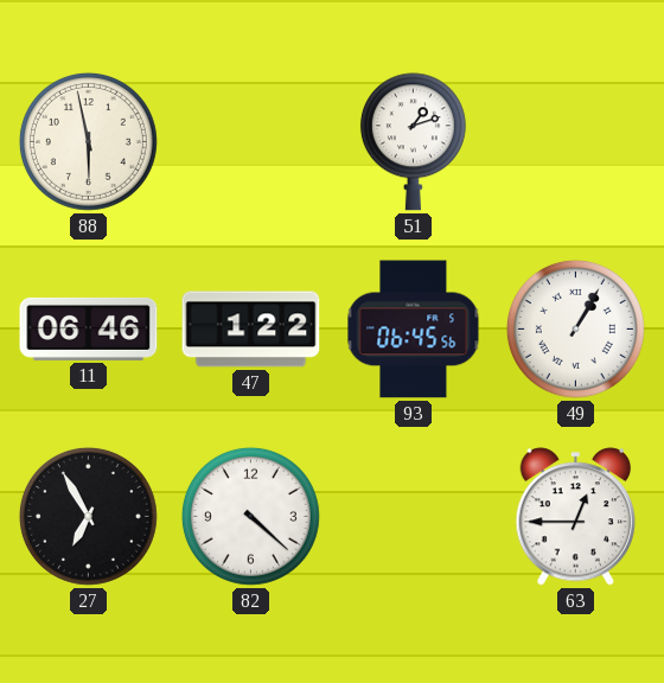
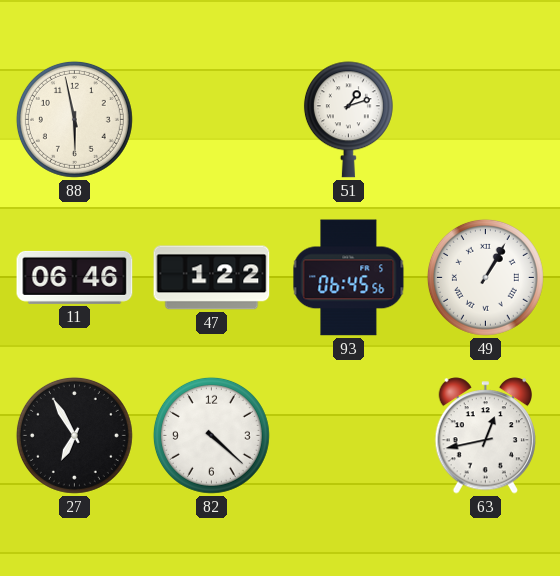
63: 12:45 -> 12:43
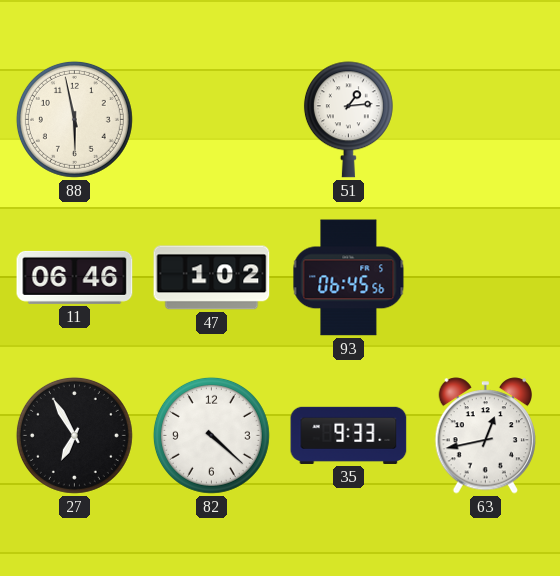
51: 1:12 -> 1:14
47: 1:22 -> 1:02
49: 1:05 -> none
35: none -> 9:33
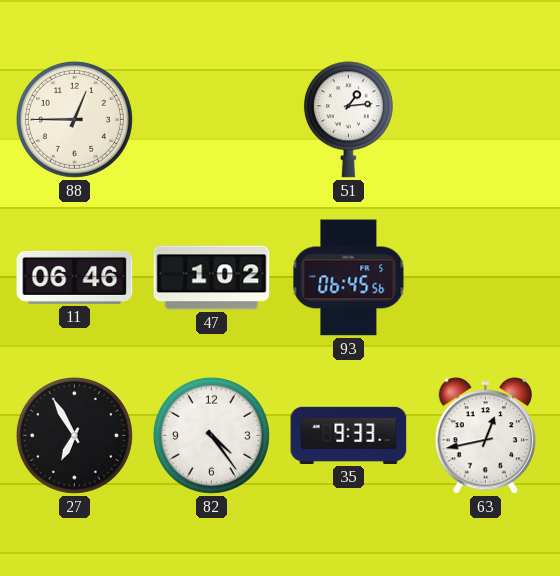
88: 5:58 -> 12:45
82: 4:22 -> 4:24
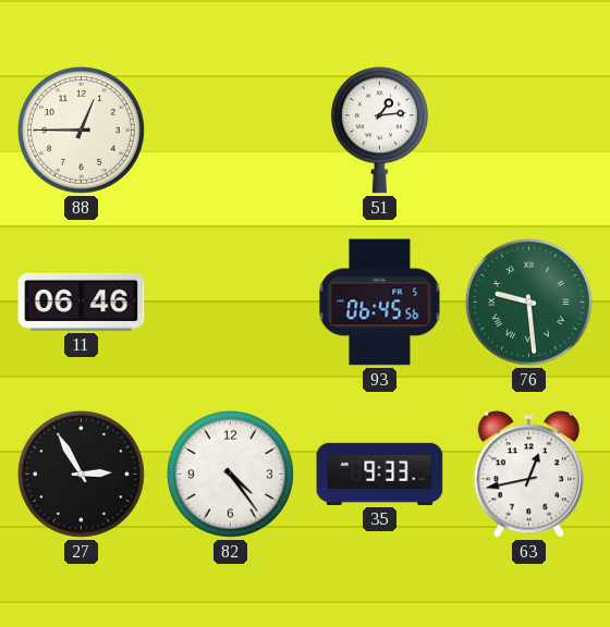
47: 1:02 -> none
76: none -> 9:29
27: 6:55 -> 2:55
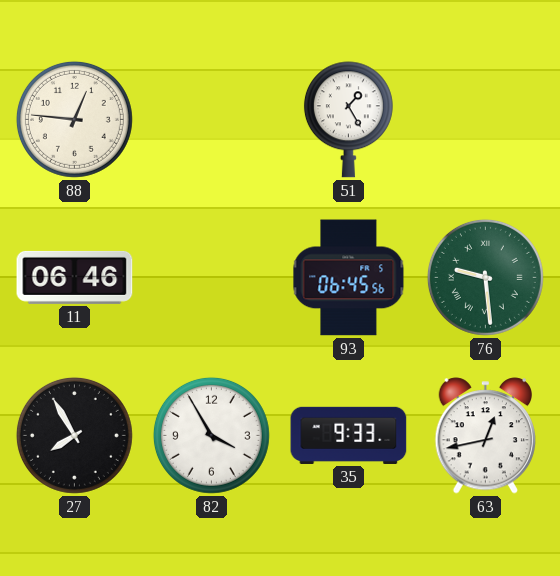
88: 12:45 -> 12:46
51: 1:14 -> 1:25
27: 2:55 -> 7:55
82: 4:24 -> 3:55
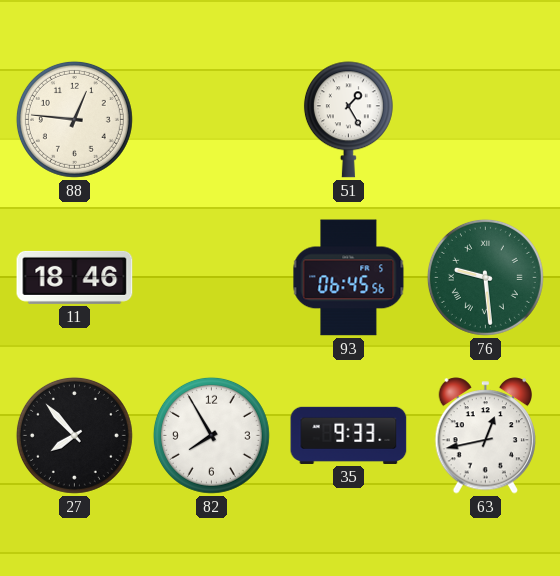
11: 06:46 -> 18:46
27: 7:55 -> 7:53
82: 3:55 -> 7:55
